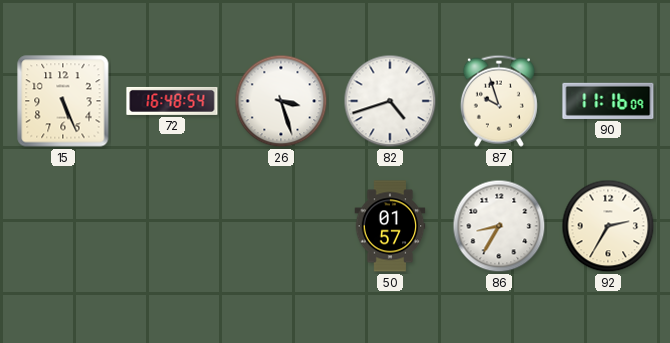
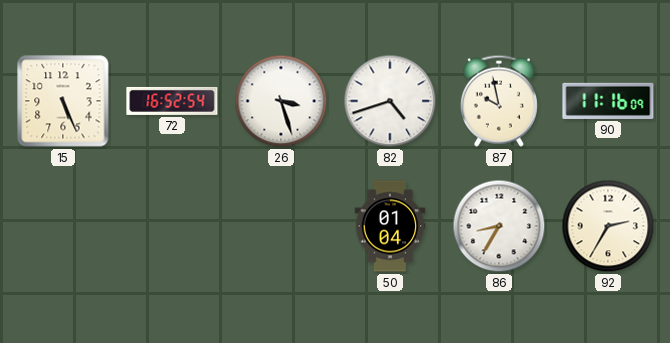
72: 16:48 -> 16:52
87: 9:57 -> 9:58
50: 01:57 -> 01:04
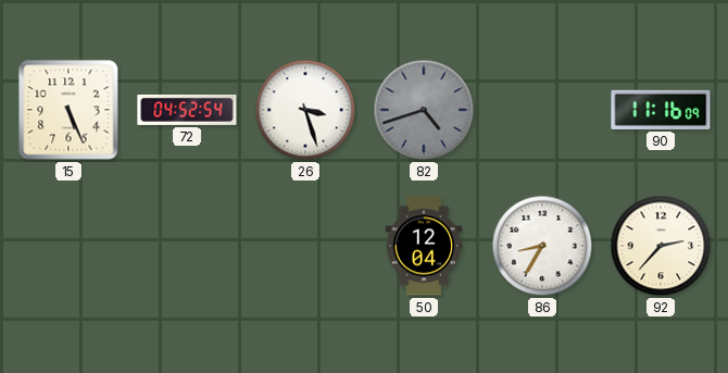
72: 16:52 -> 04:52
82 dial: white -> grey
87: 9:58 -> none
50: 01:04 -> 12:04
92: 2:35 -> 2:37
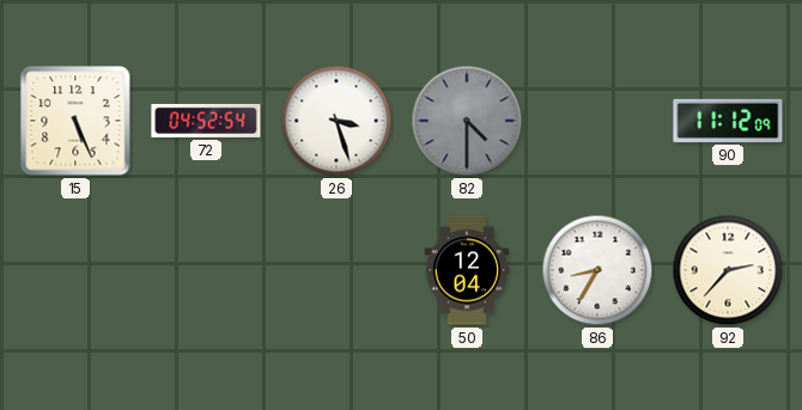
82: 4:42 -> 4:30
90: 11:16 -> 11:12
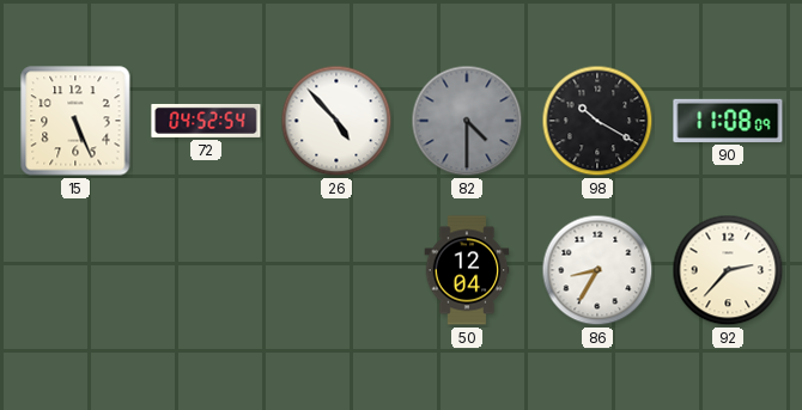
26: 3:27 -> 4:53
98: none -> 10:20
90: 11:12 -> 11:08
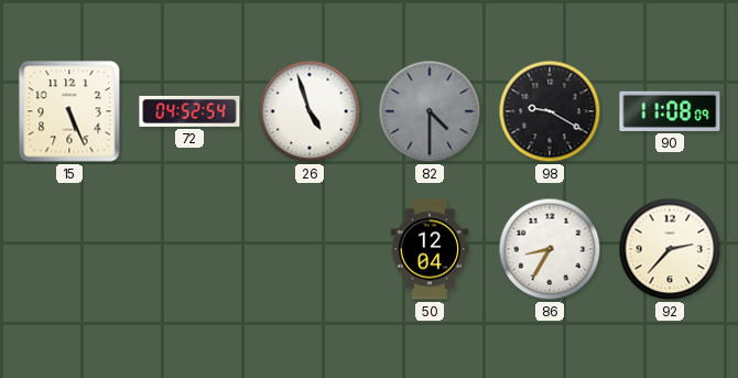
26: 4:53 -> 4:57
98: 10:20 -> 9:20
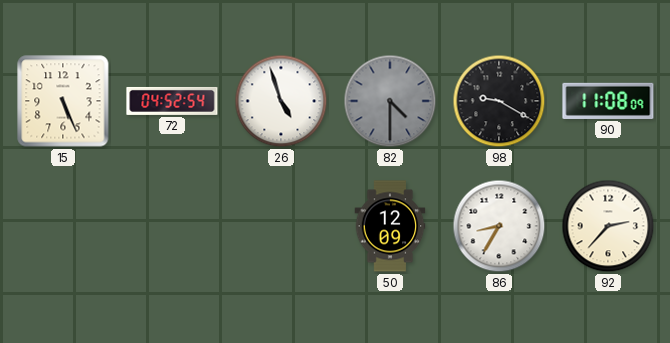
50: 12:04 -> 12:09
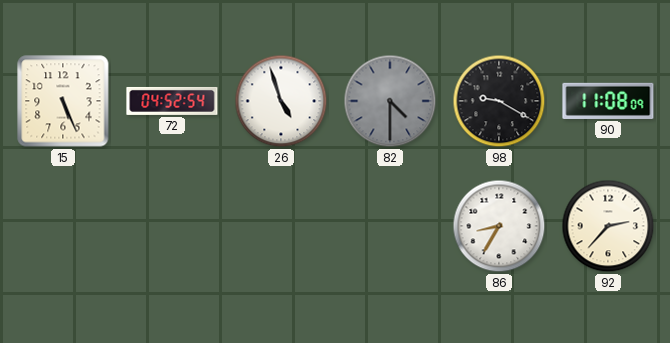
50: 12:09 -> none
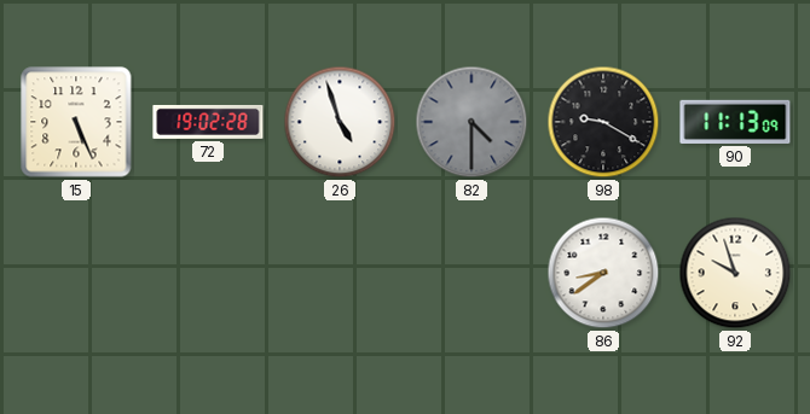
72: 04:52 -> 19:02
90: 11:08 -> 11:13
86: 8:35 -> 8:39
92: 2:37 -> 9:57
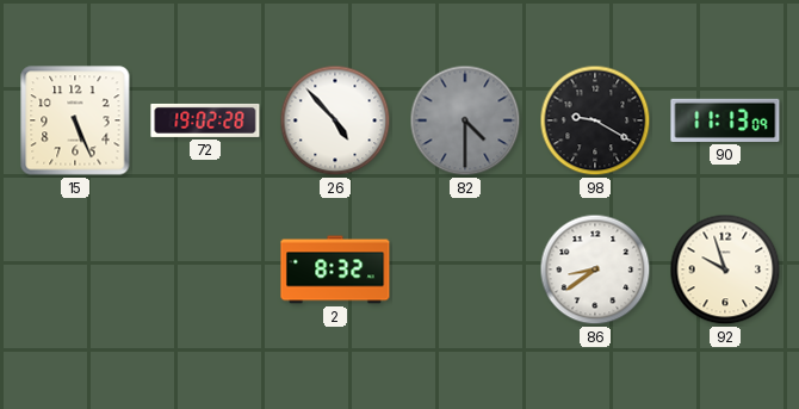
26: 4:57 -> 4:53
2: none -> 8:32
